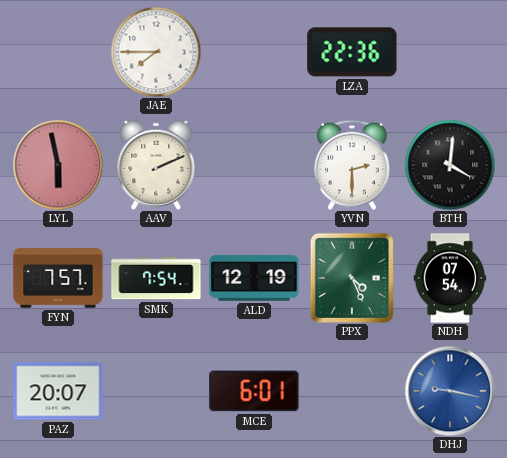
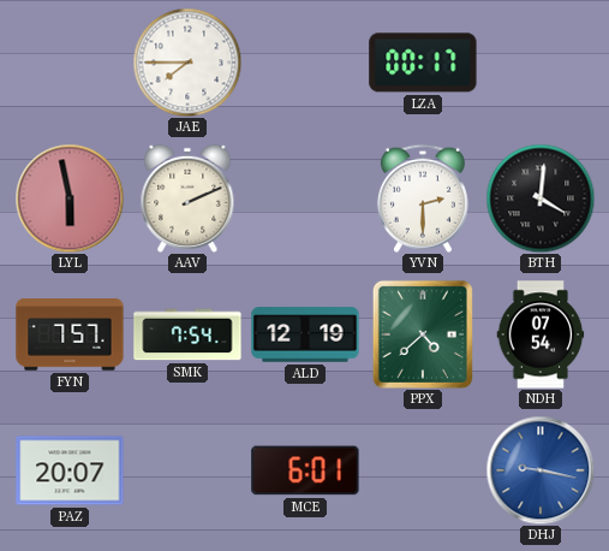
LZA: 22:36 -> 00:17
PPX: 4:26 -> 4:38
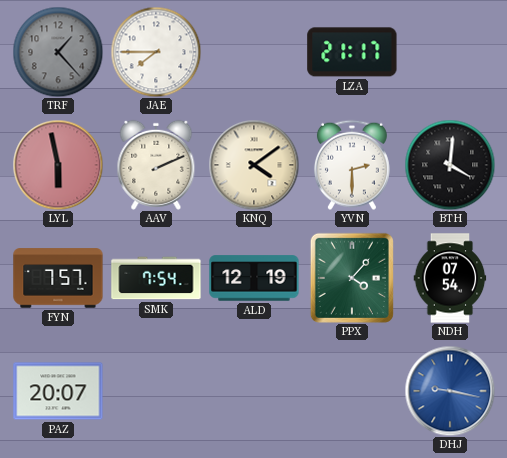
TRF: none -> 1:23
LZA: 00:17 -> 21:17
KNQ: none -> 4:09
PPX: 4:38 -> 4:07
MCE: 6:01 -> none
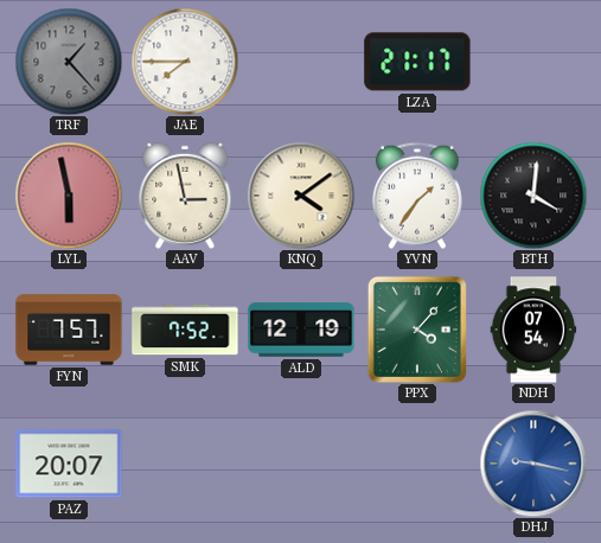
AAV: 2:11 -> 2:58
YVN: 2:30 -> 1:36
SMK: 7:54 -> 7:52
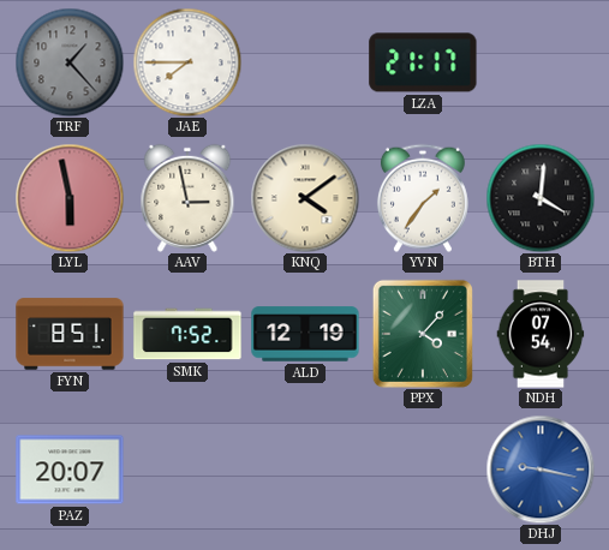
FYN: 7:57 -> 8:51
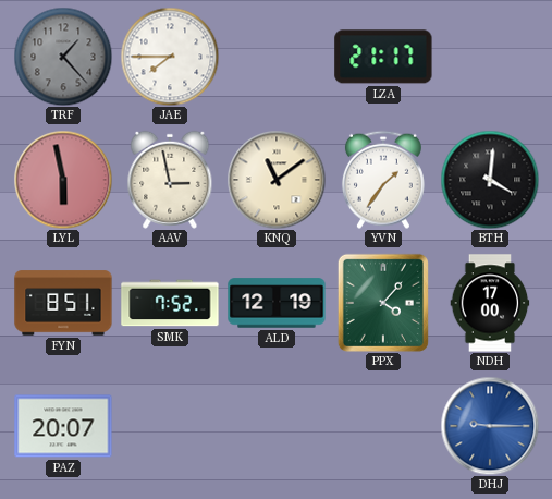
KNQ: 4:09 -> 11:09
NDH: 07:54 -> 17:00
DHJ: 9:17 -> 9:15
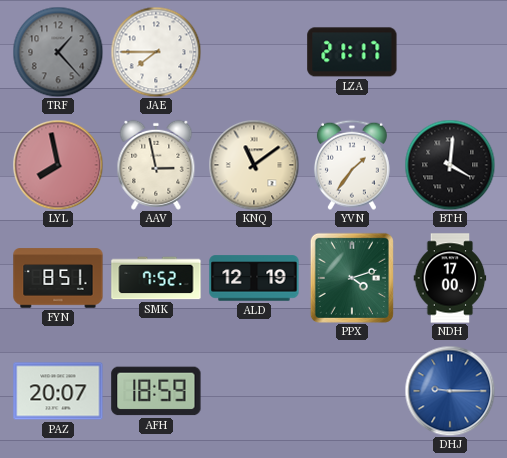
LYL: 5:58 -> 7:58
PPX: 4:07 -> 4:12
AFH: none -> 18:59
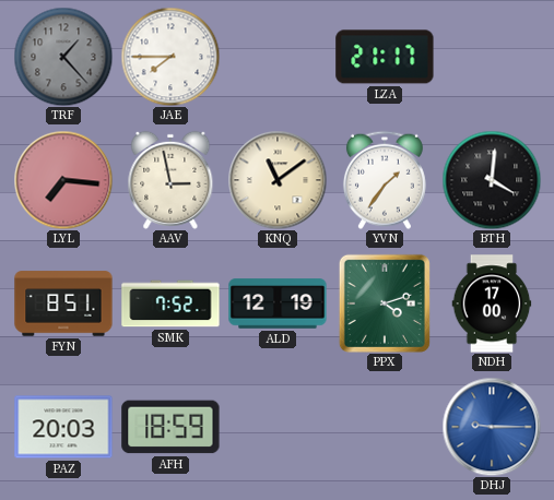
LYL: 7:58 -> 7:16
PAZ: 20:07 -> 20:03
